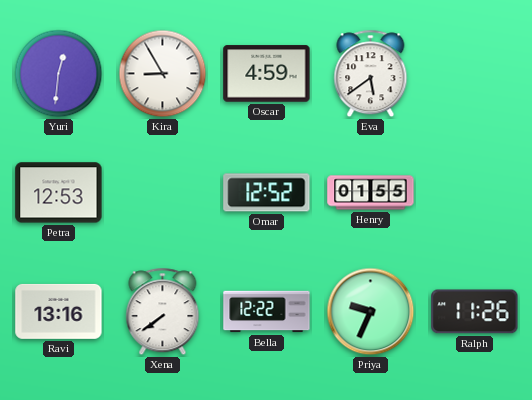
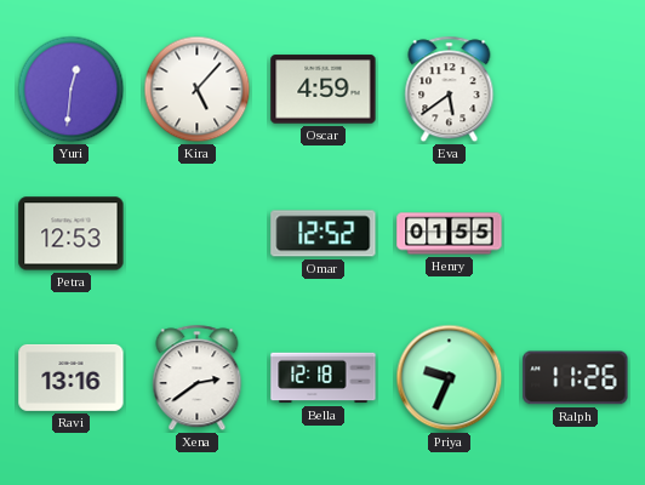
Kira: 8:55 -> 5:07
Xena: 7:39 -> 2:39
Bella: 12:22 -> 12:18
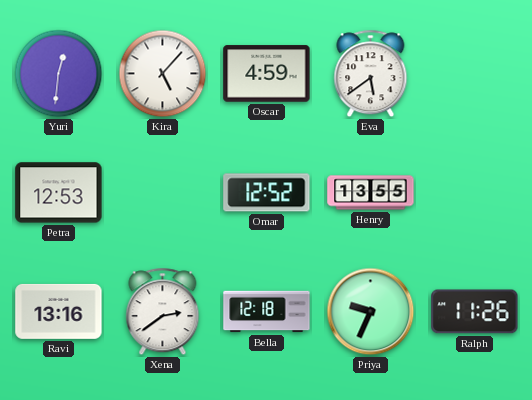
Henry: 01:55 -> 13:55
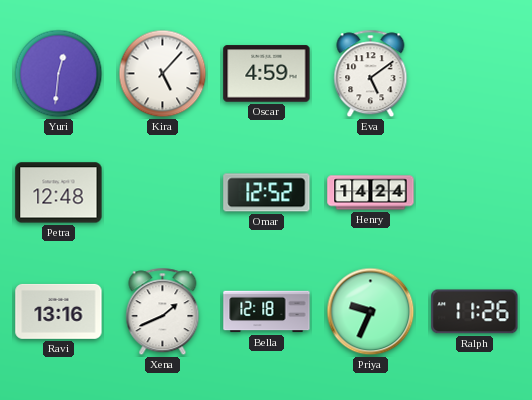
Eva: 5:39 -> 5:09
Petra: 12:53 -> 12:48
Henry: 13:55 -> 14:24
Xena: 2:39 -> 1:41
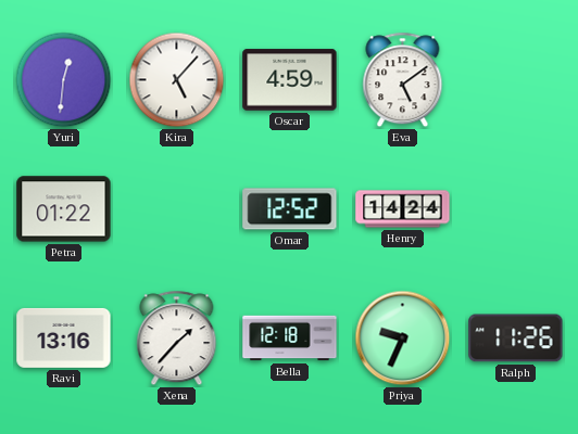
Petra: 12:48 -> 01:22
Xena: 1:41 -> 1:37
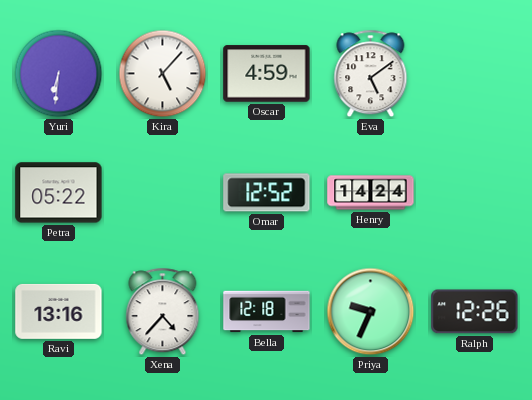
Yuri: 12:31 -> 6:31
Petra: 01:22 -> 05:22
Xena: 1:37 -> 4:37
Ralph: 11:26 -> 12:26
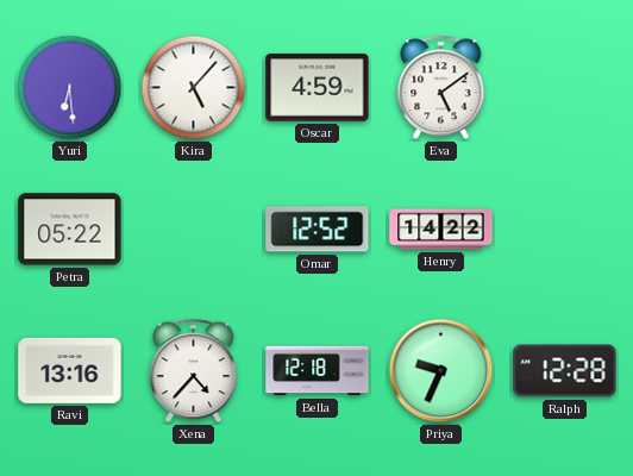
Yuri: 6:31 -> 6:29
Henry: 14:24 -> 14:22
Ralph: 12:26 -> 12:28
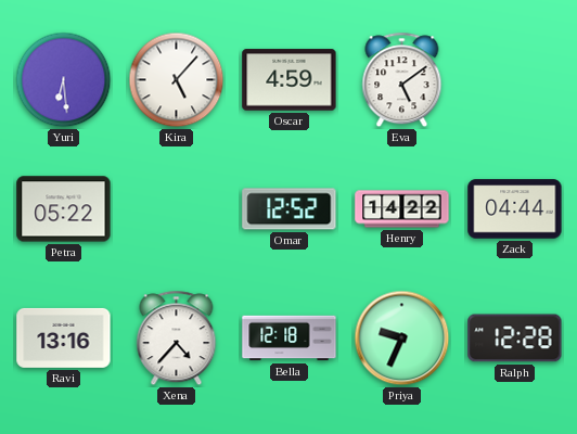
Zack: none -> 04:44
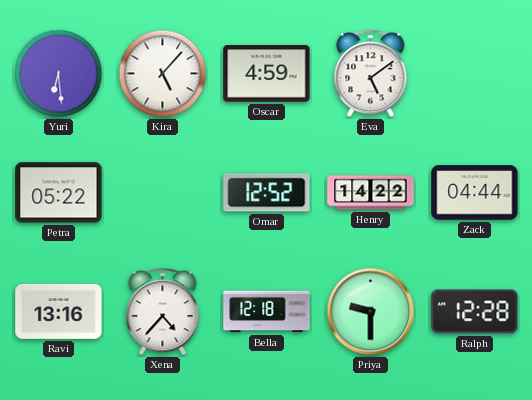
Priya: 9:34 -> 9:30
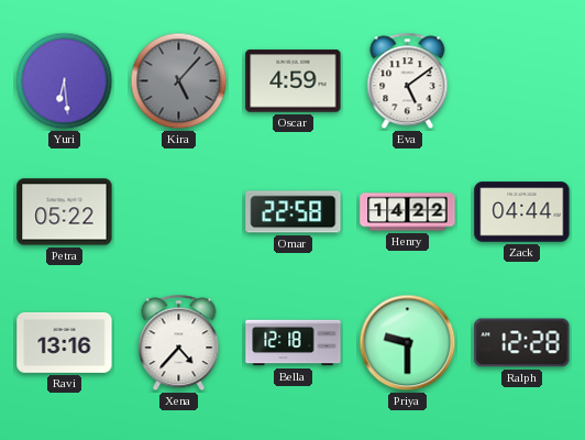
Kira dial: white -> grey
Omar: 12:52 -> 22:58
